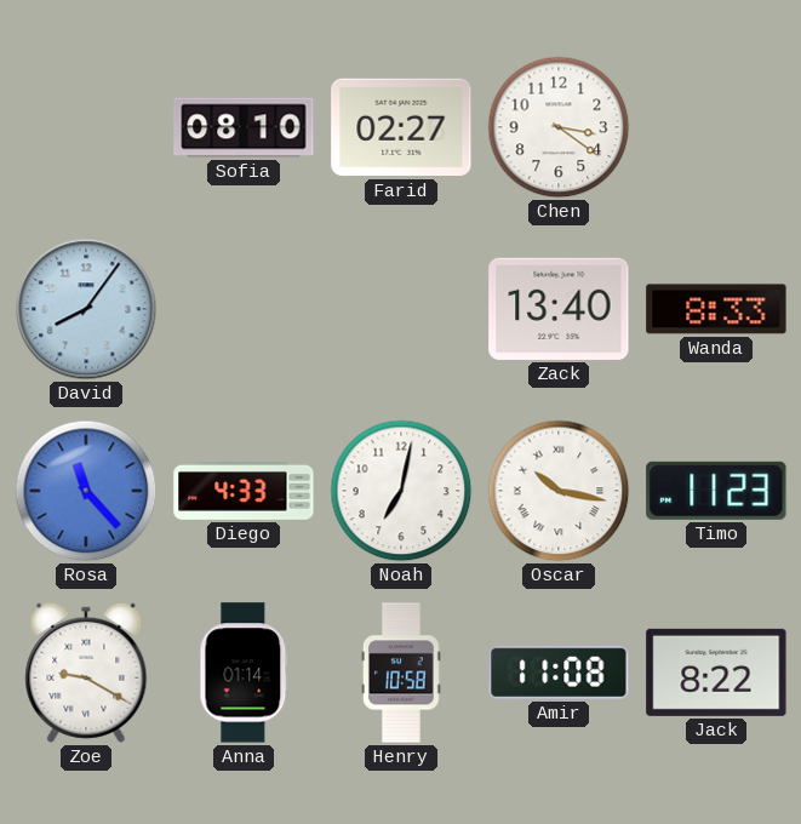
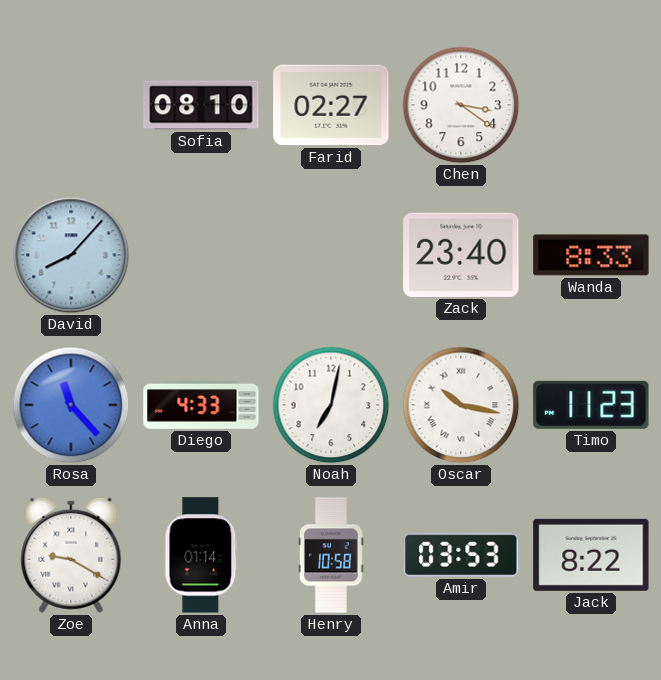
David: 8:06 -> 8:07
Zack: 13:40 -> 23:40
Amir: 11:08 -> 03:53
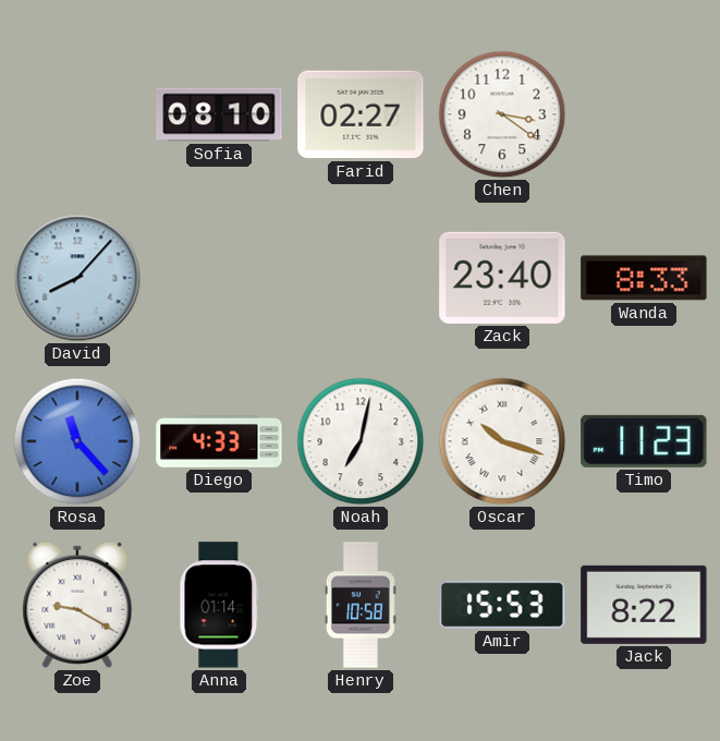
Oscar: 10:17 -> 10:18
Amir: 03:53 -> 15:53
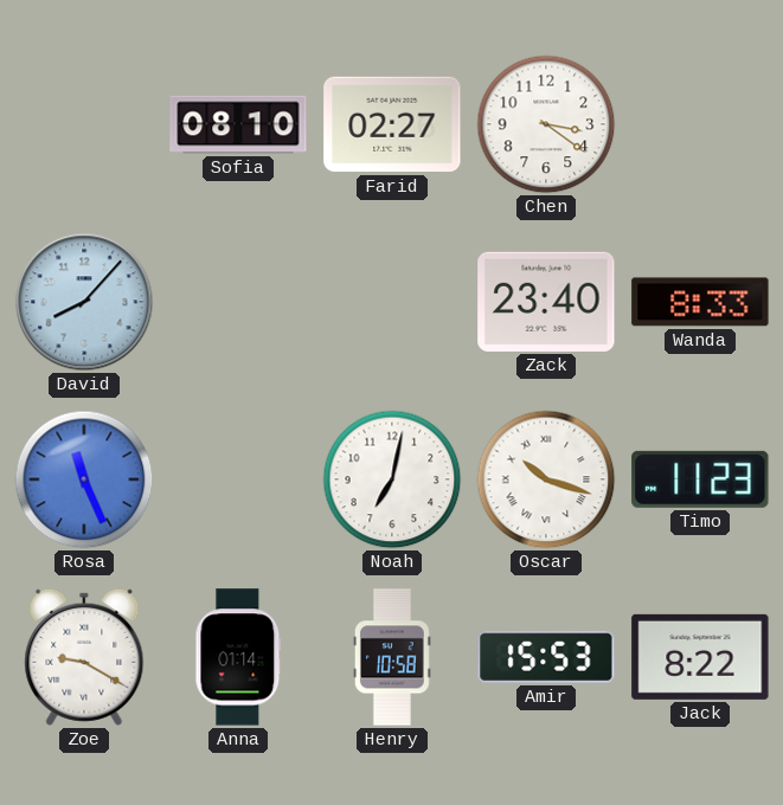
Rosa: 11:23 -> 11:26
Diego: 4:33 -> none
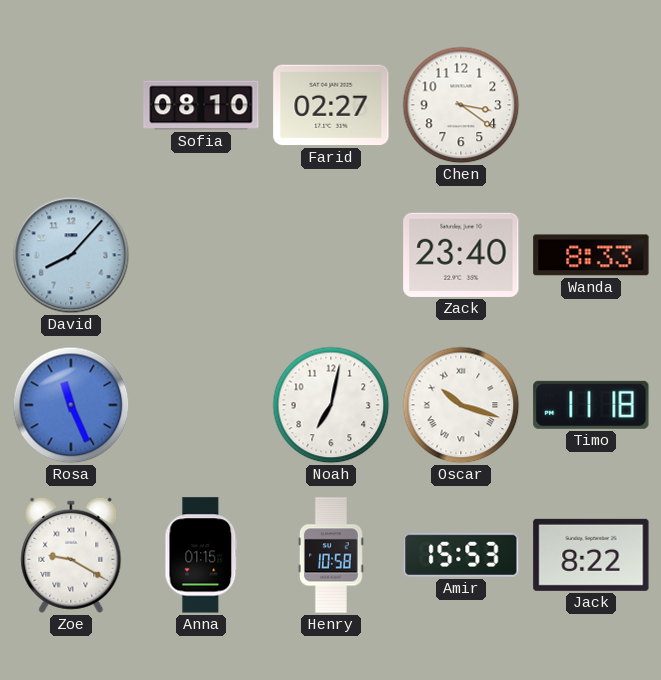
Timo: 11:23 -> 11:18
Anna: 01:14 -> 01:15
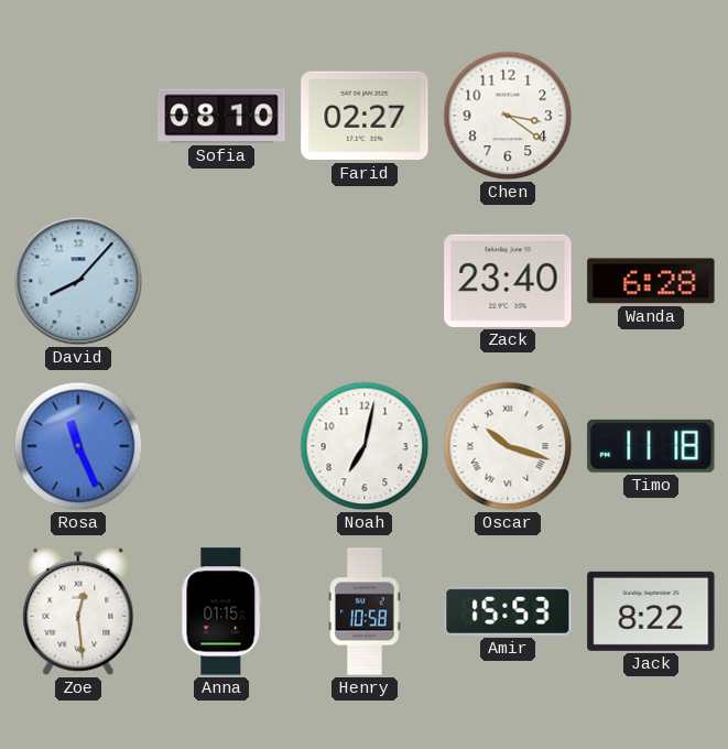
Wanda: 8:33 -> 6:28
Zoe: 9:20 -> 12:29
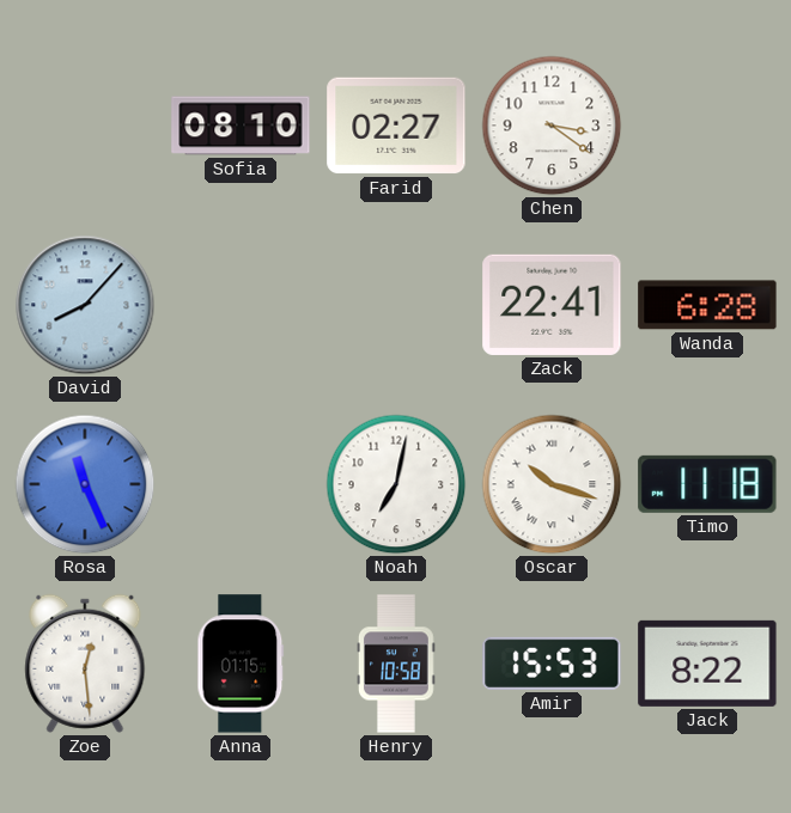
Zack: 23:40 -> 22:41
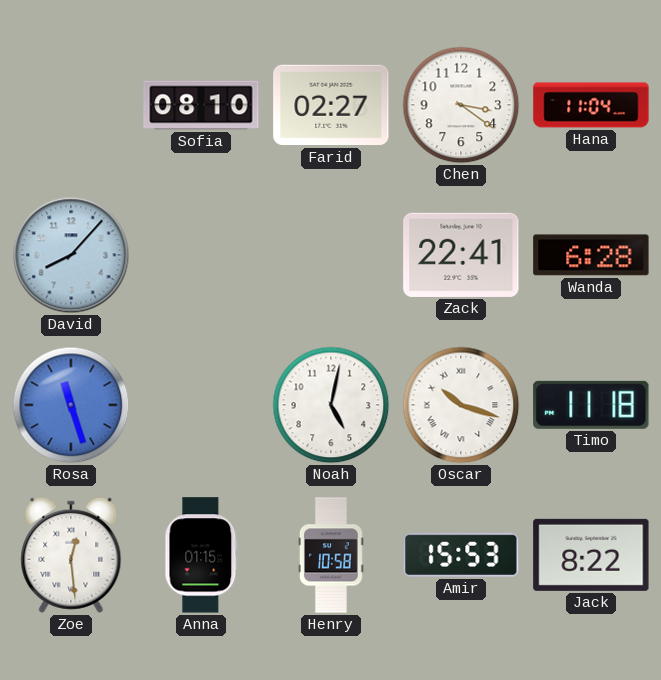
Hana: none -> 11:04
Rosa: 11:26 -> 11:27
Noah: 7:02 -> 5:02
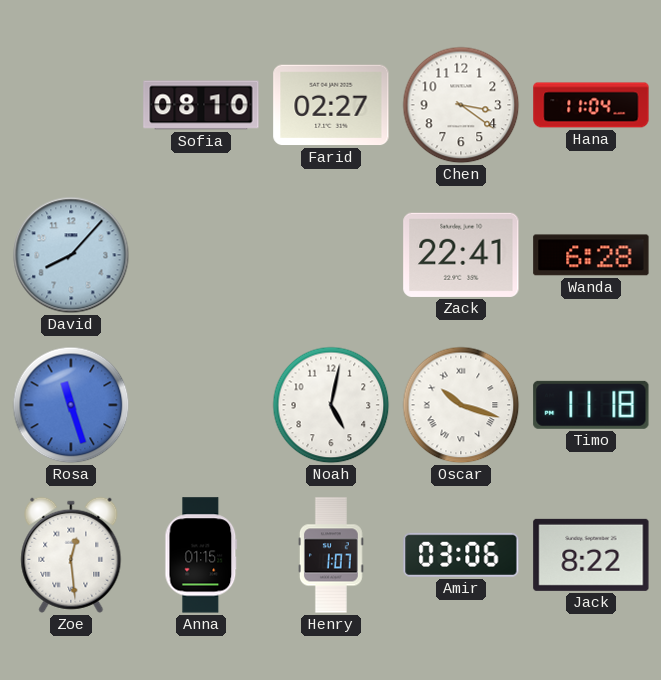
Henry: 10:58 -> 1:07
Amir: 15:53 -> 03:06
